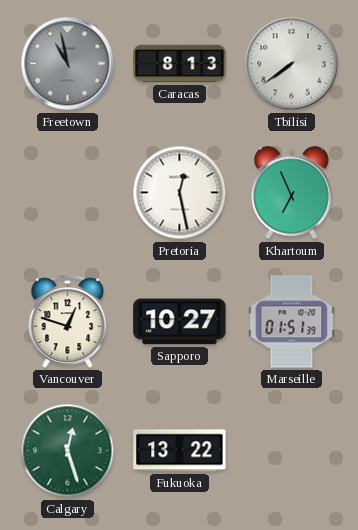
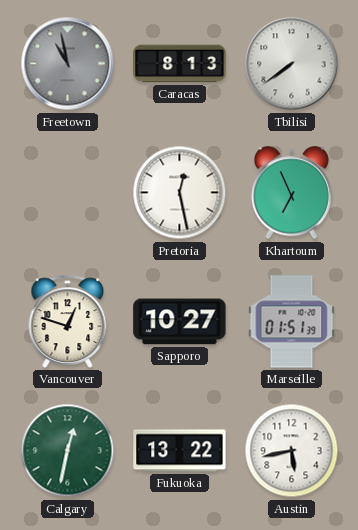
Calgary: 12:27 -> 12:32
Austin: none -> 5:43
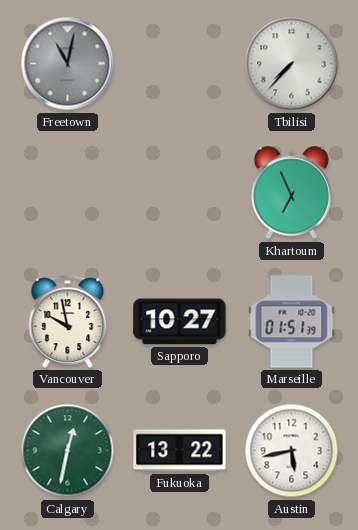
Freetown: 10:58 -> 11:02
Caracas: 8:13 -> none
Tbilisi: 7:39 -> 7:37
Pretoria: 12:28 -> none
Vancouver: 12:48 -> 9:58
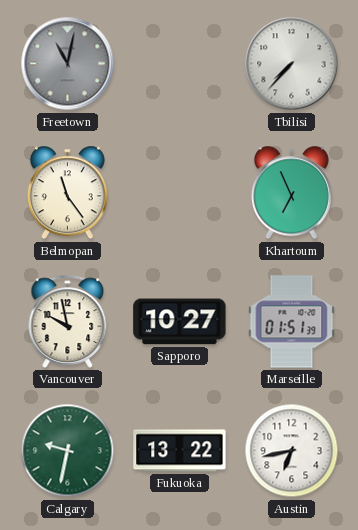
Belmopan: none -> 11:24
Calgary: 12:32 -> 9:32
Austin: 5:43 -> 6:43
